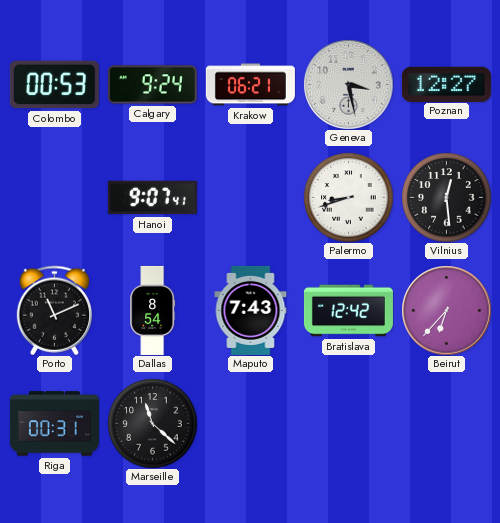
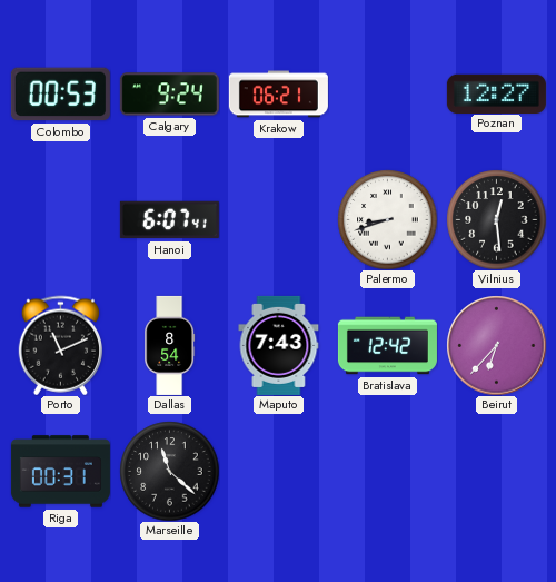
Geneva: 3:28 -> none
Hanoi: 9:07 -> 6:07
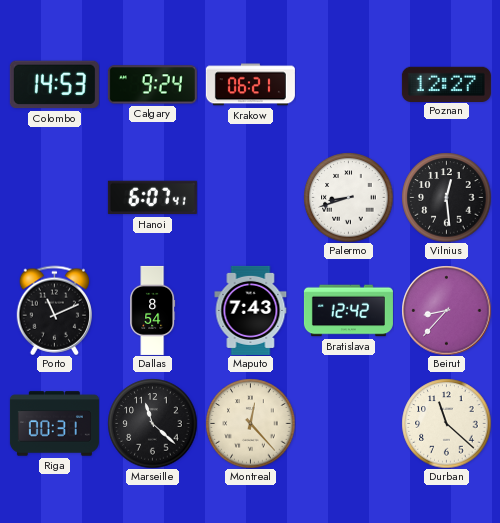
Colombo: 00:53 -> 14:53
Beirut: 6:37 -> 8:37
Montreal: none -> 12:23
Durban: none -> 11:22
